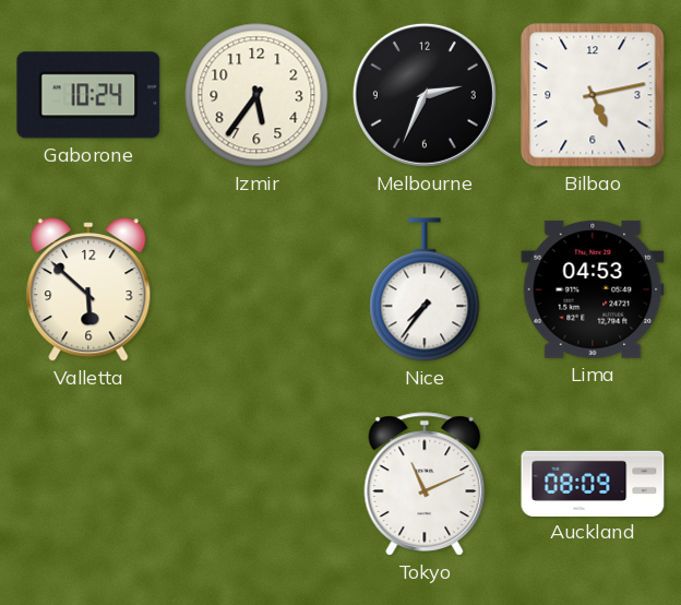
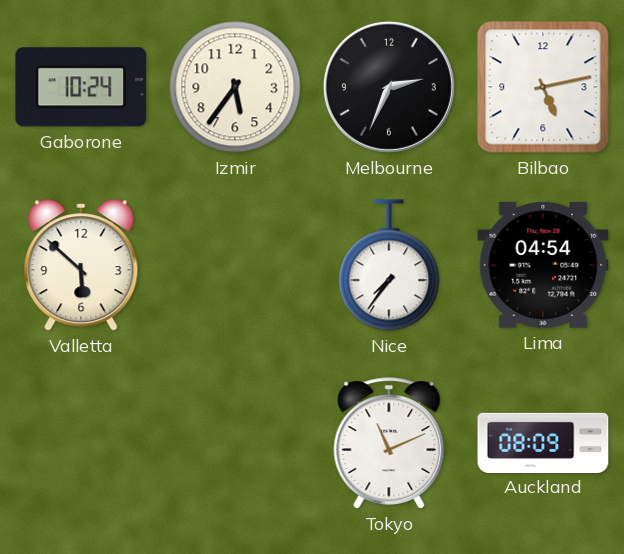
Lima: 04:53 -> 04:54
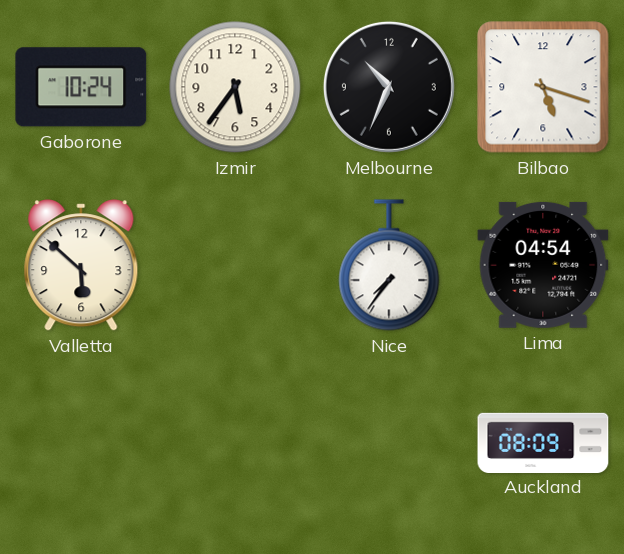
Melbourne: 2:34 -> 10:34
Bilbao: 5:13 -> 5:18
Tokyo: 11:11 -> none
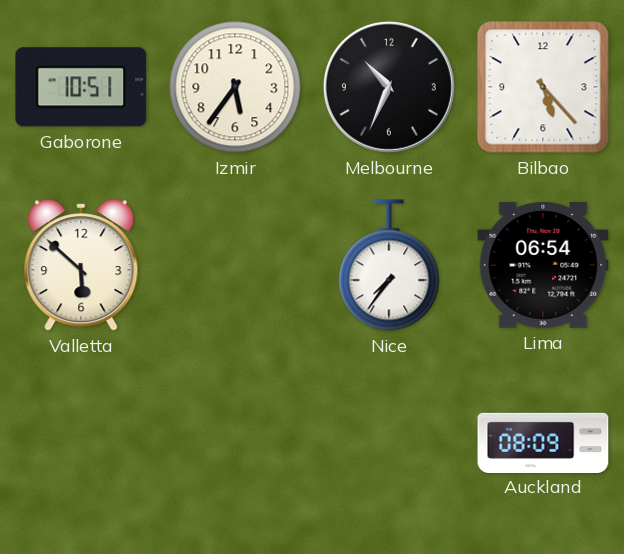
Gaborone: 10:24 -> 10:51
Bilbao: 5:18 -> 5:23
Lima: 04:54 -> 06:54
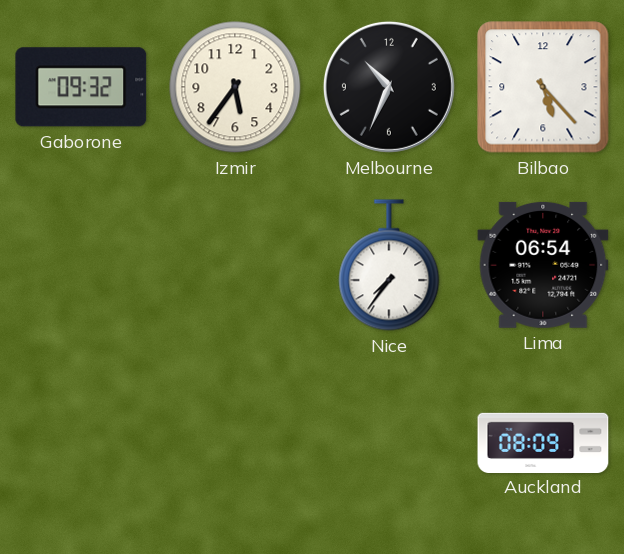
Gaborone: 10:51 -> 09:32
Valletta: 5:52 -> none
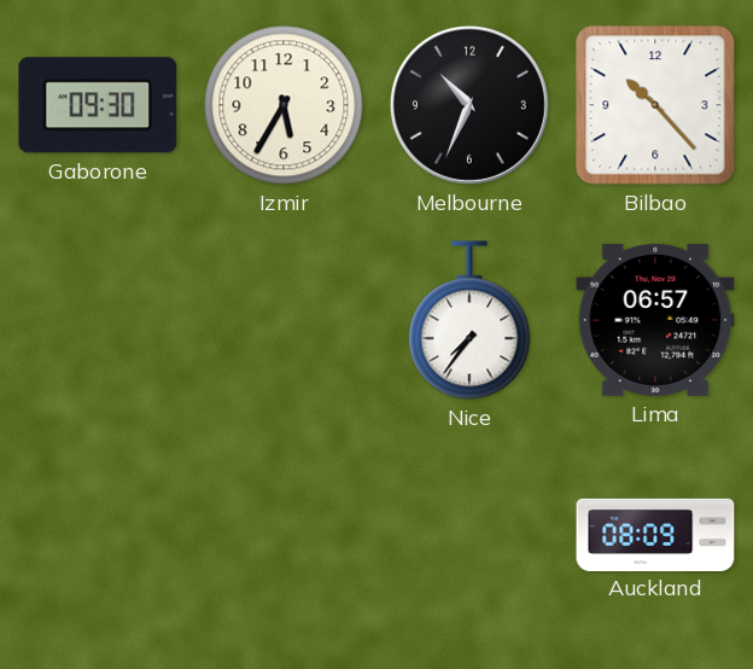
Gaborone: 09:32 -> 09:30
Izmir: 5:36 -> 5:35
Bilbao: 5:23 -> 10:23
Lima: 06:54 -> 06:57
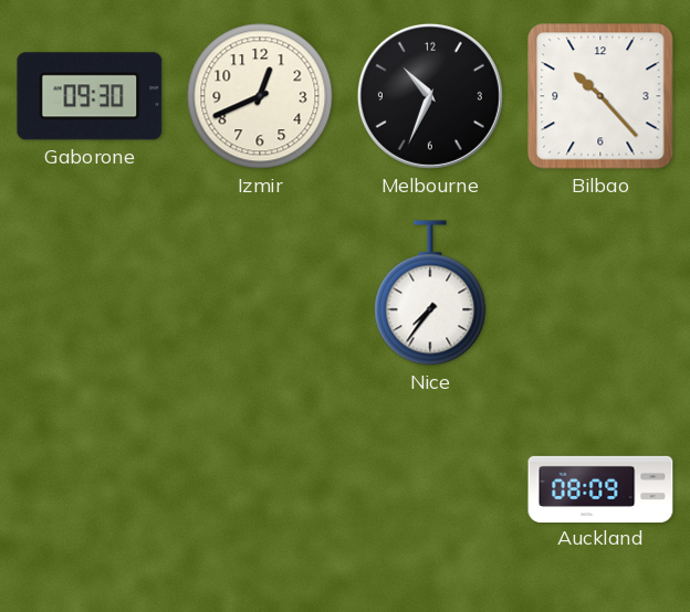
Izmir: 5:35 -> 12:41
Lima: 06:57 -> none
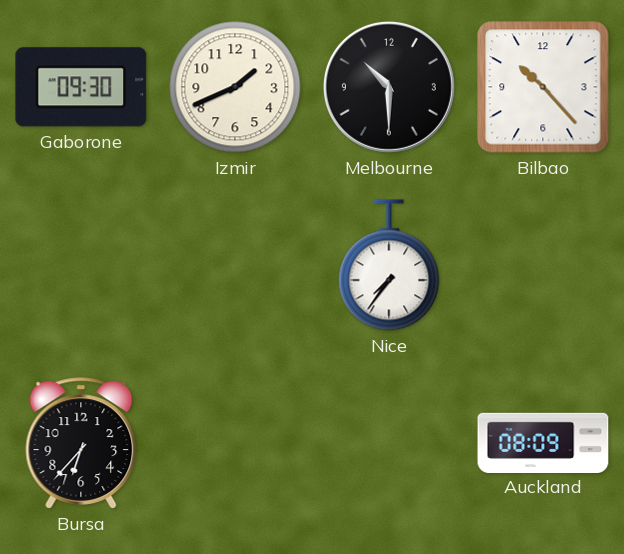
Izmir: 12:41 -> 1:41
Melbourne: 10:34 -> 10:30
Bursa: none -> 6:37
